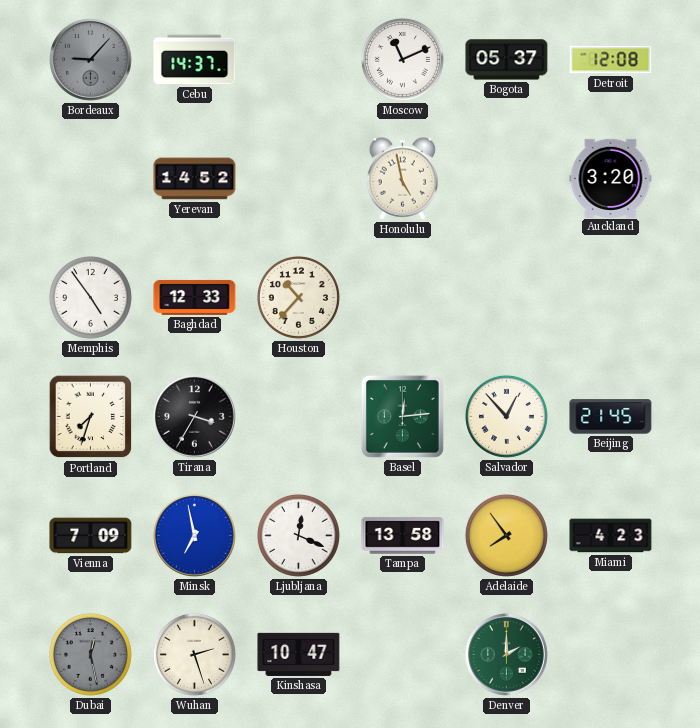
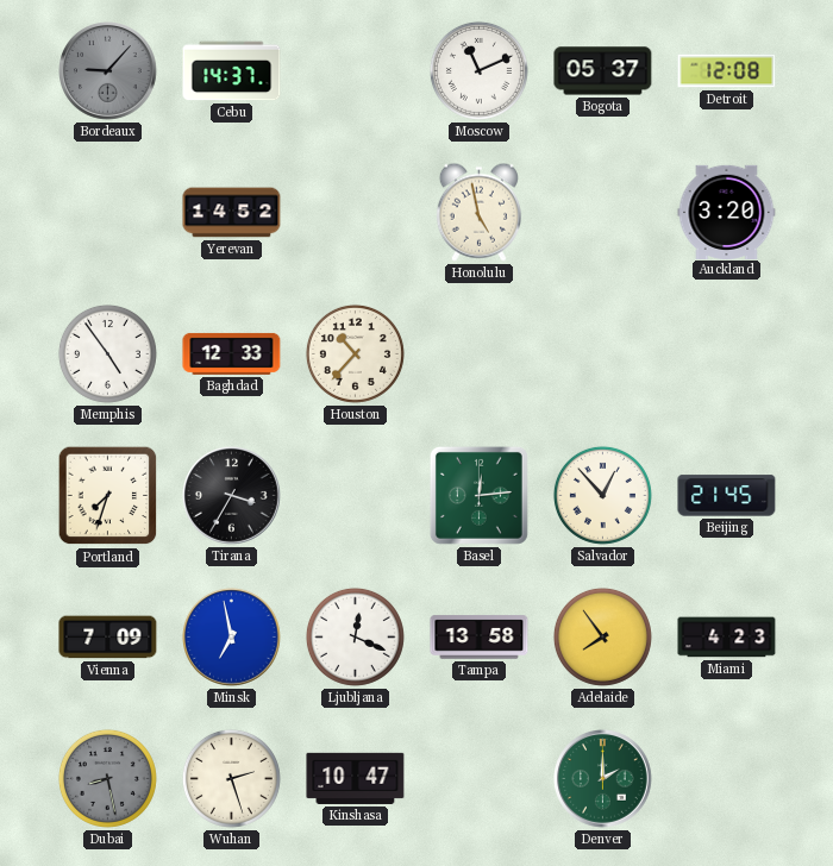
Dubai: 12:28 -> 8:28
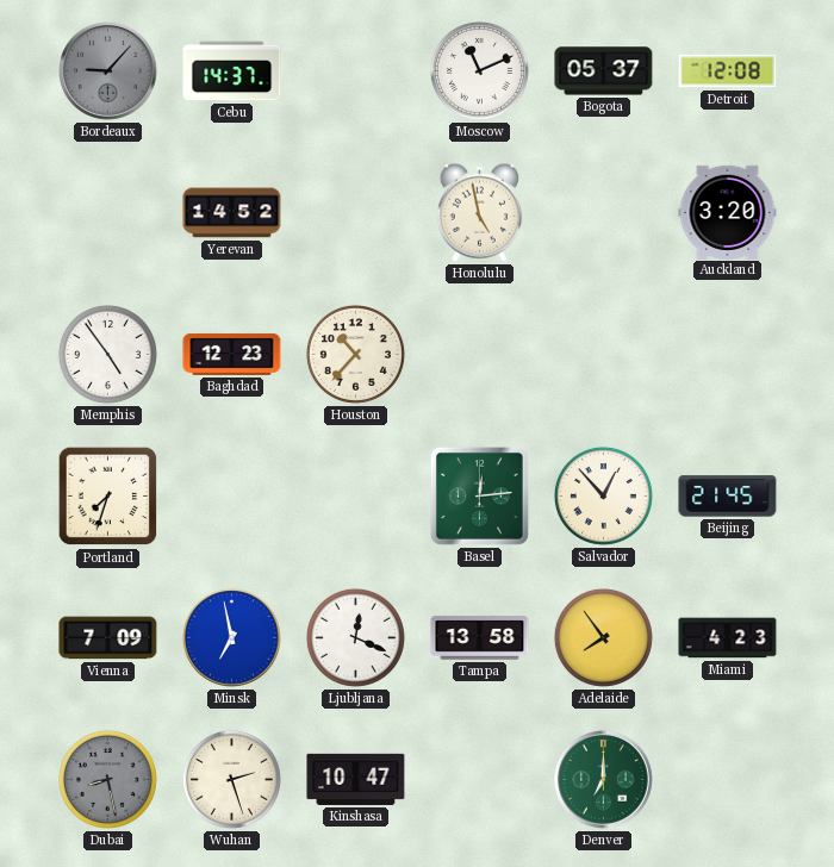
Baghdad: 12:33 -> 12:23
Tirana: 3:35 -> none
Denver: 2:00 -> 7:00
